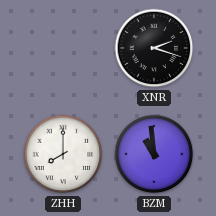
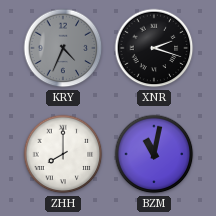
KRY: none -> 4:34
BZM: 10:59 -> 11:02
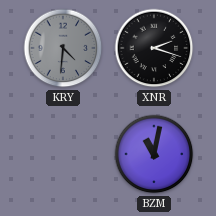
KRY: 4:34 -> 4:31
ZHH: 8:00 -> none
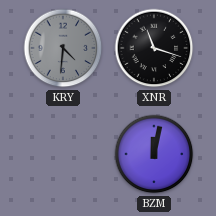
XNR: 2:18 -> 11:18
BZM: 11:02 -> 12:02
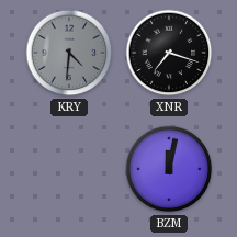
XNR: 11:18 -> 7:18
